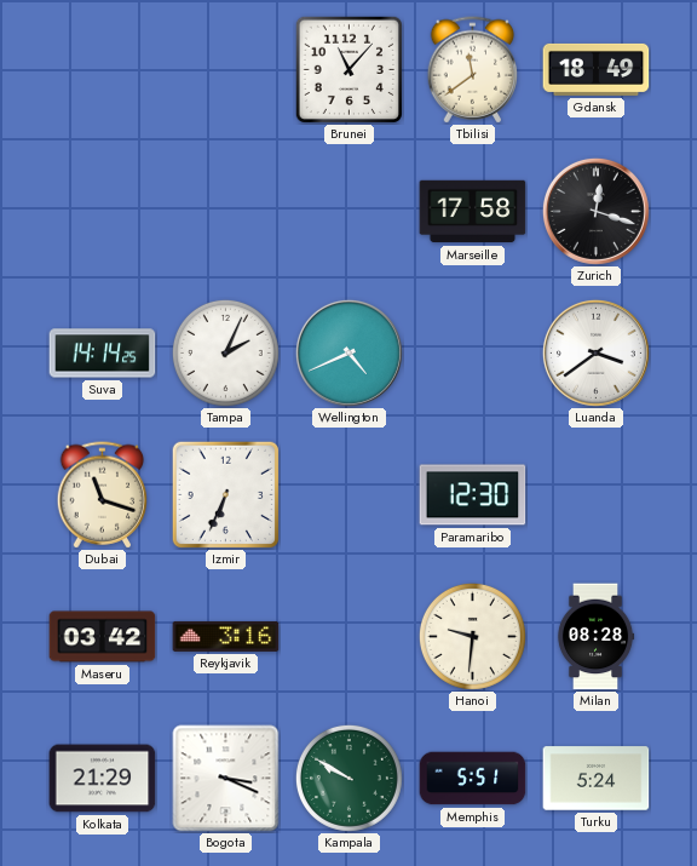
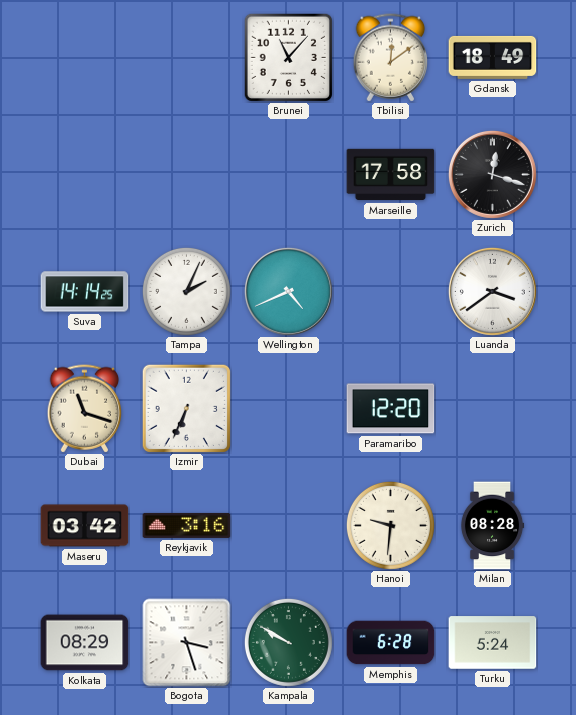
Tbilisi: 11:39 -> 12:09
Paramaribo: 12:30 -> 12:20
Kolkata: 21:29 -> 08:29
Bogota: 3:19 -> 3:27
Memphis: 5:51 -> 6:28
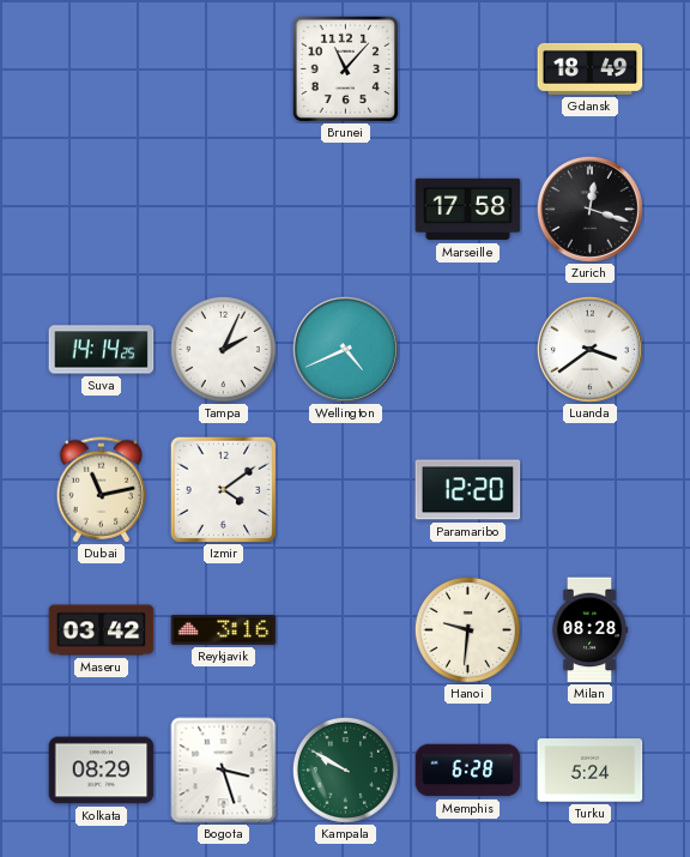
Tbilisi: 12:09 -> none
Dubai: 11:18 -> 11:13
Izmir: 6:34 -> 4:09
